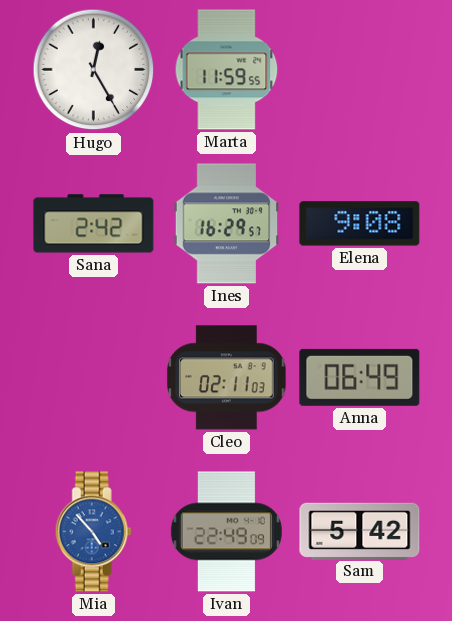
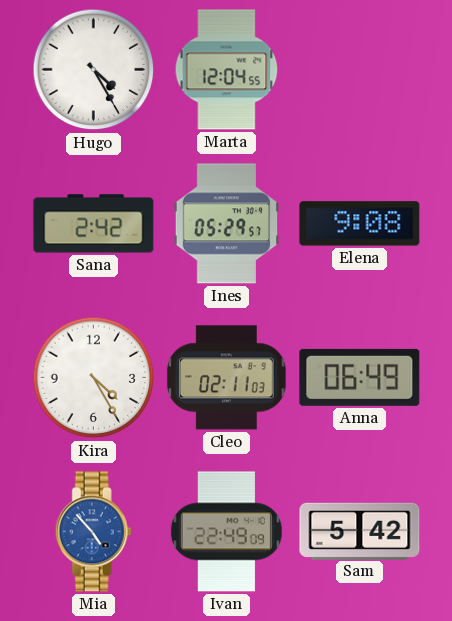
Hugo: 12:25 -> 4:25
Marta: 11:59 -> 12:04
Ines: 16:29 -> 05:29
Kira: none -> 4:25
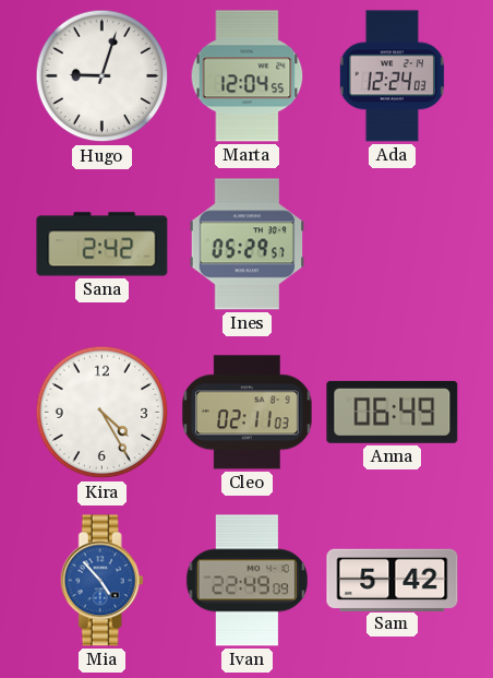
Hugo: 4:25 -> 9:03
Ada: none -> 12:24
Elena: 9:08 -> none
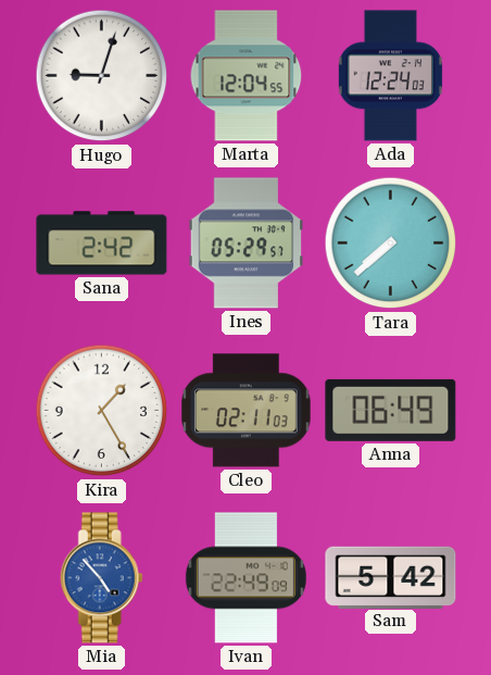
Tara: none -> 7:38
Kira: 4:25 -> 1:25
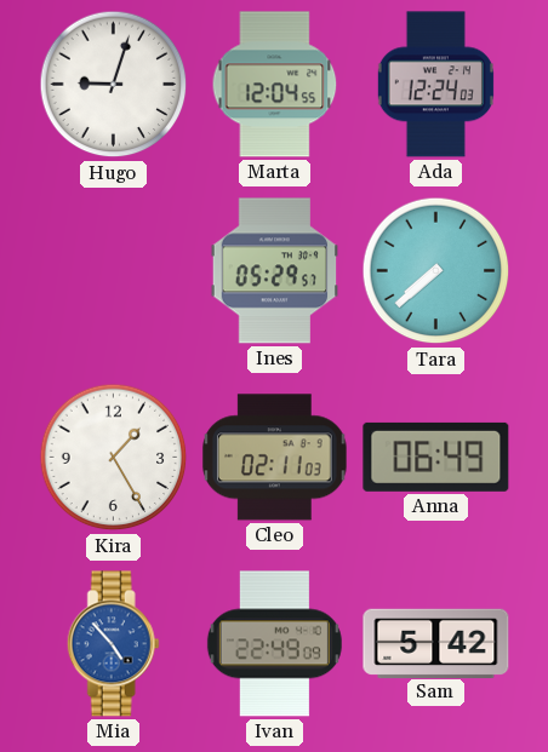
Sana: 2:42 -> none
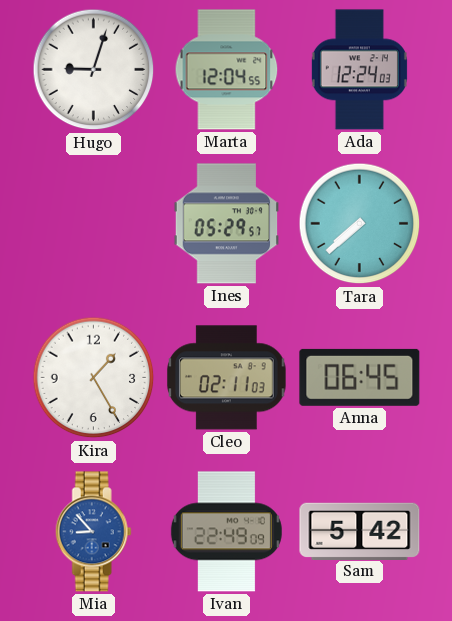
Anna: 06:49 -> 06:45
Mia: 4:53 -> 8:53
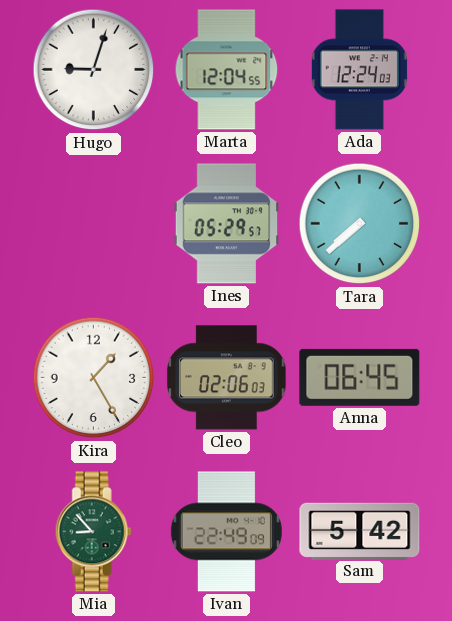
Cleo: 02:11 -> 02:06
Mia dial: blue -> green
